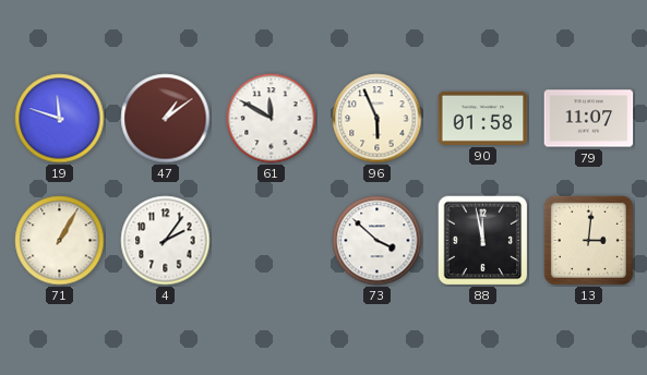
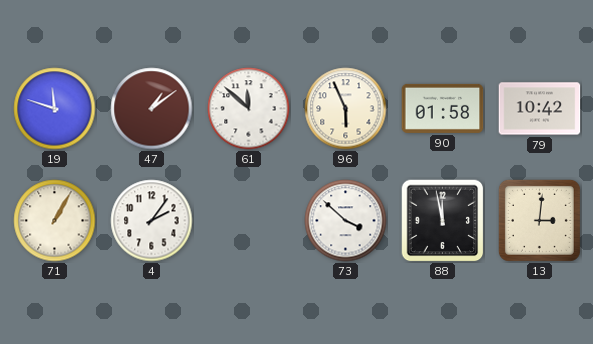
61: 11:50 -> 11:52
79: 11:07 -> 10:42
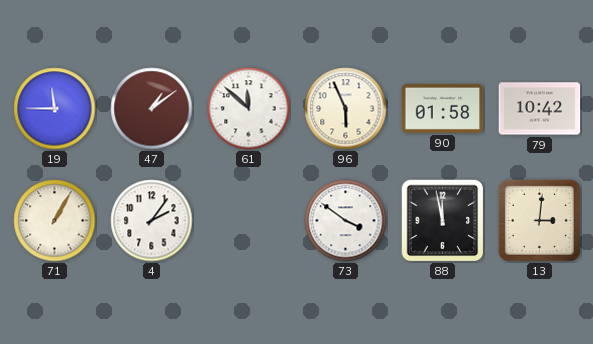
19: 11:48 -> 11:45
73: 3:52 -> 3:51
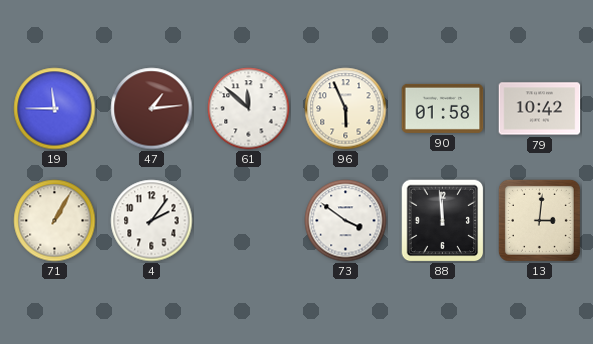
47: 1:09 -> 1:14
88: 11:58 -> 11:59
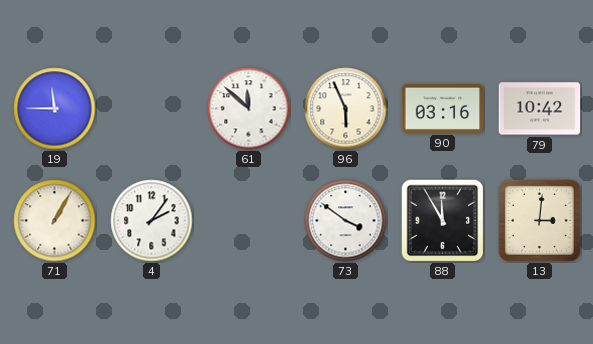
47: 1:14 -> none
90: 01:58 -> 03:16
88: 11:59 -> 11:55
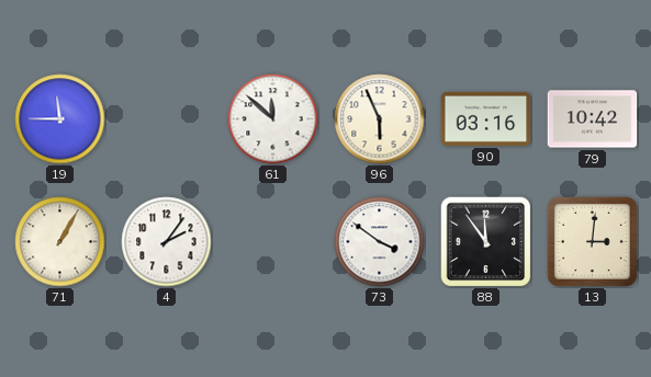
88: 11:55 -> 11:54
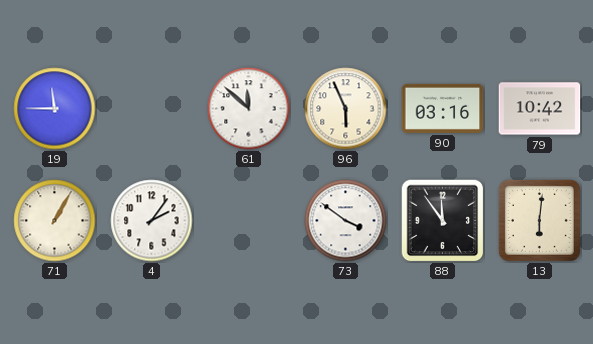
13: 3:01 -> 6:01
